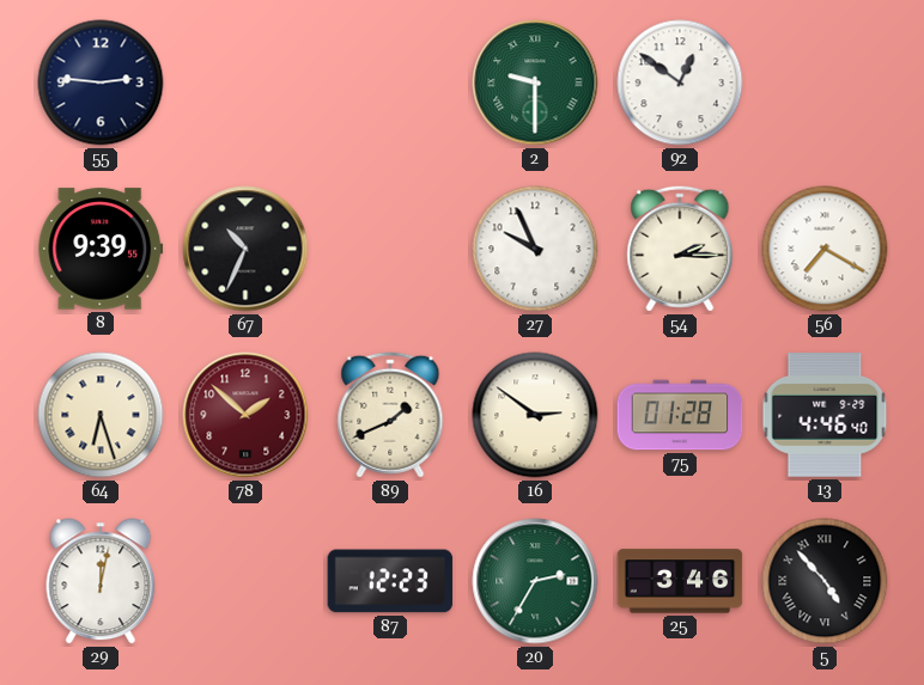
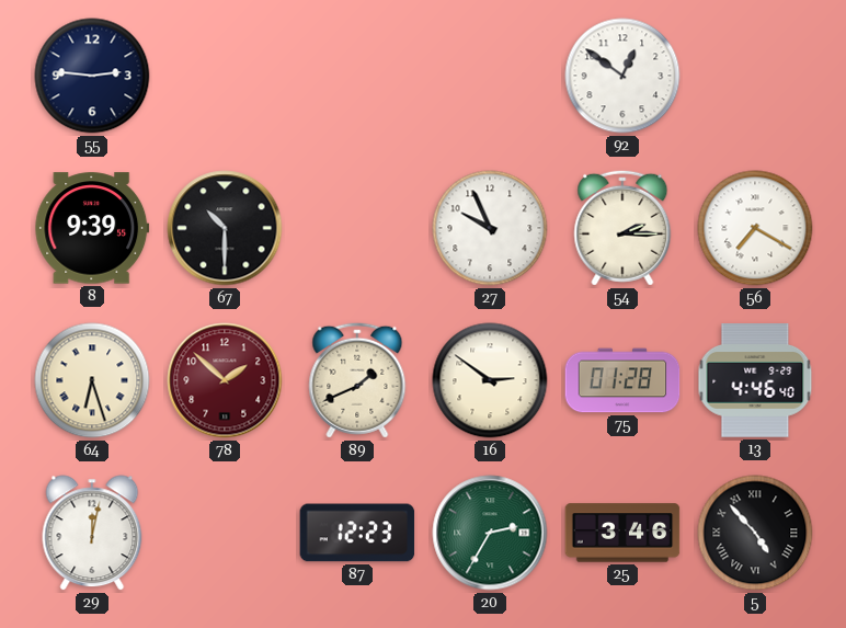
2: 9:30 -> none
67: 10:34 -> 10:30
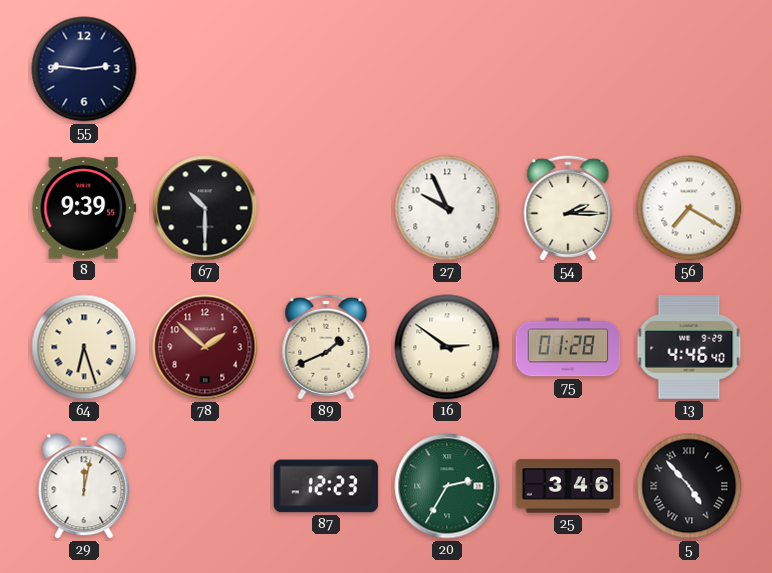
92: 12:51 -> none
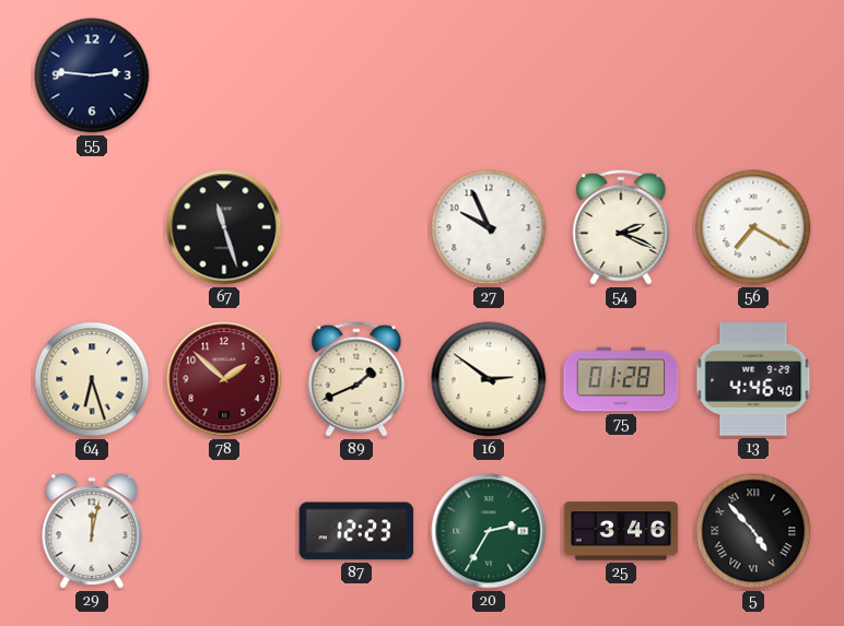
8: 9:39 -> none
67: 10:30 -> 11:27
54: 2:15 -> 2:19
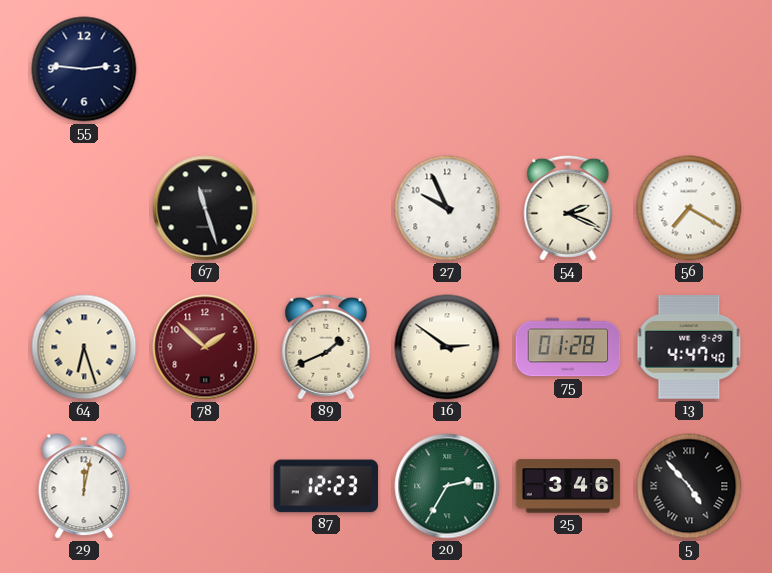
13: 4:46 -> 4:47
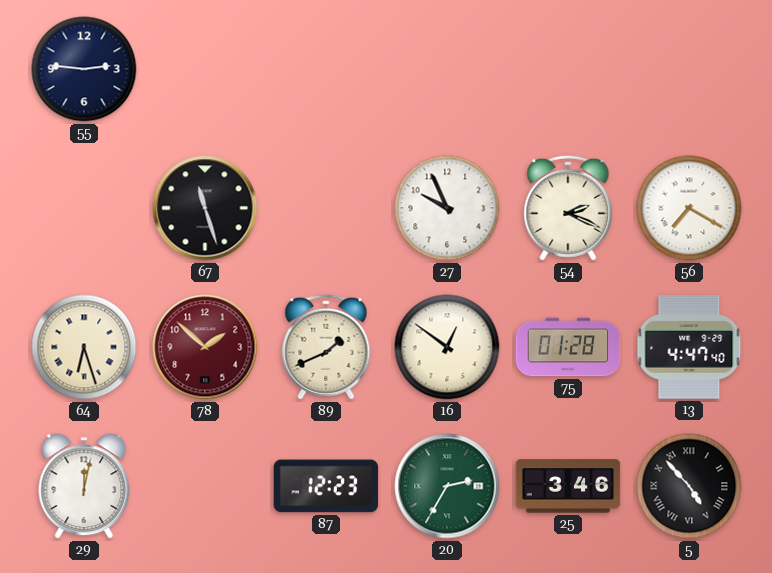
16: 2:51 -> 12:51
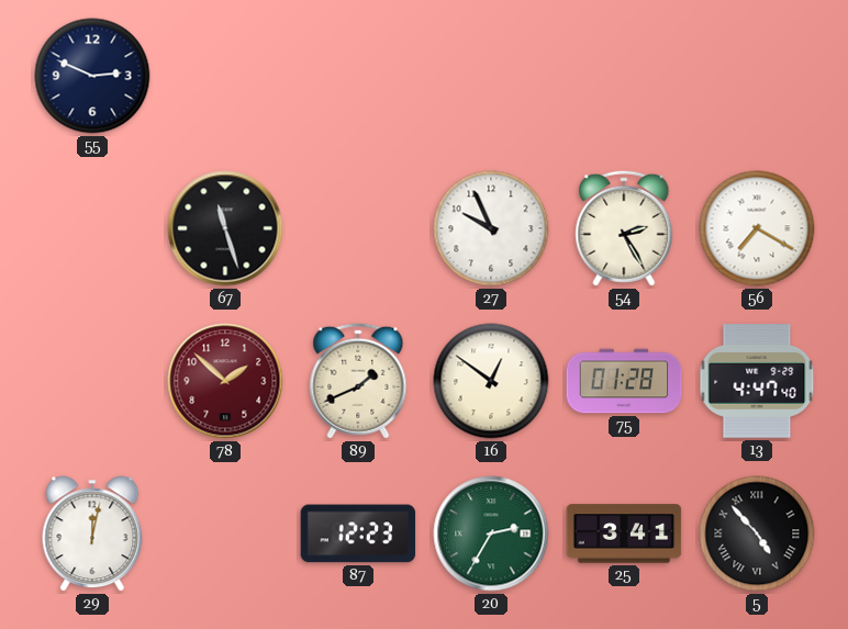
55: 2:46 -> 2:49
54: 2:19 -> 2:25
64: 6:27 -> none
25: 3:46 -> 3:41
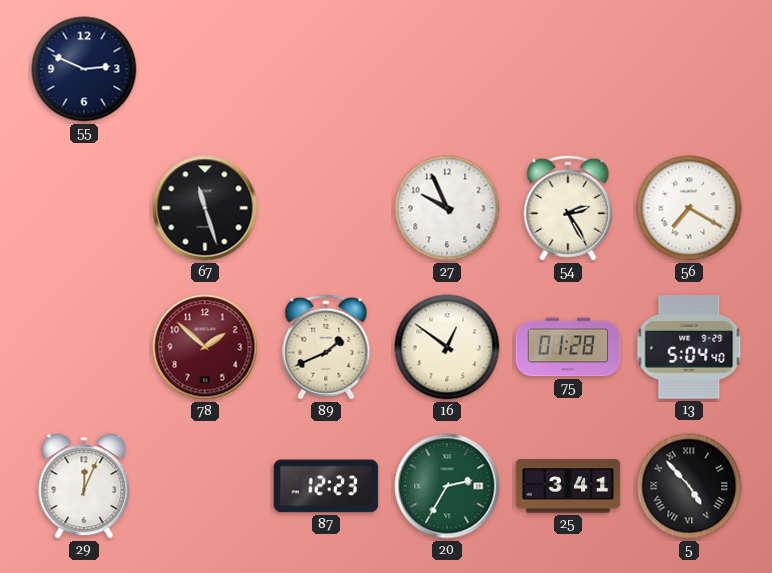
13: 4:47 -> 5:04
29: 12:02 -> 12:04
